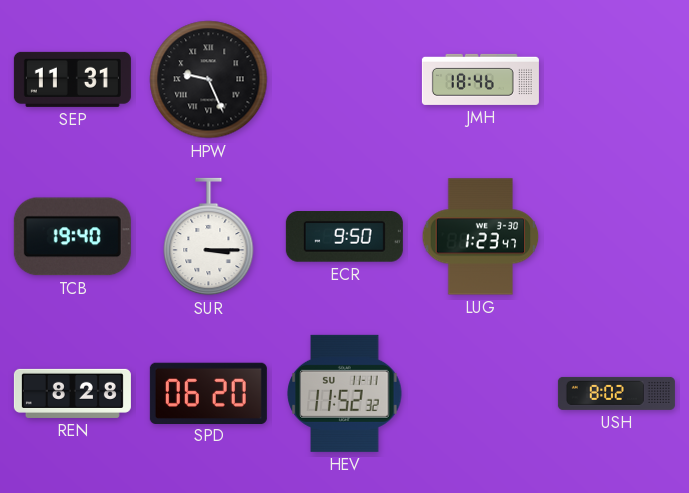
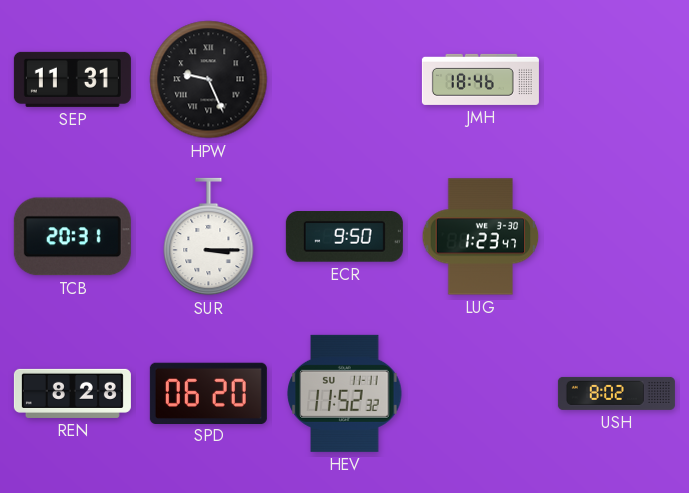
TCB: 19:40 -> 20:31
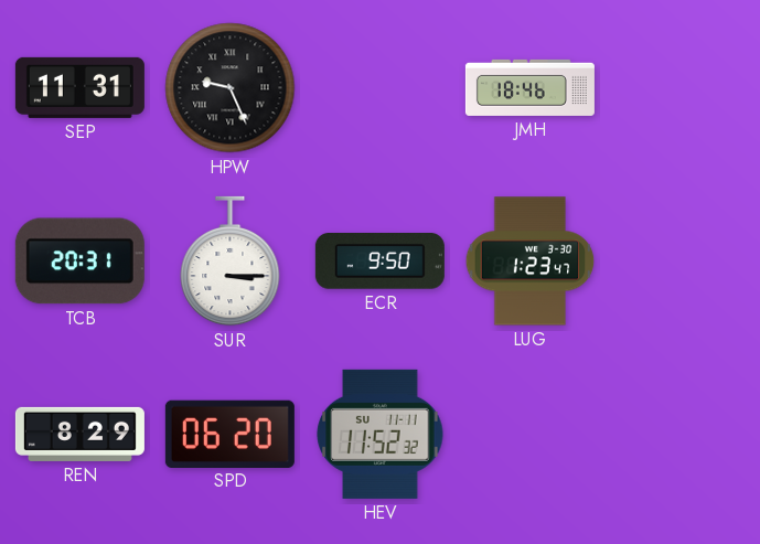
REN: 8:28 -> 8:29
USH: 8:02 -> none
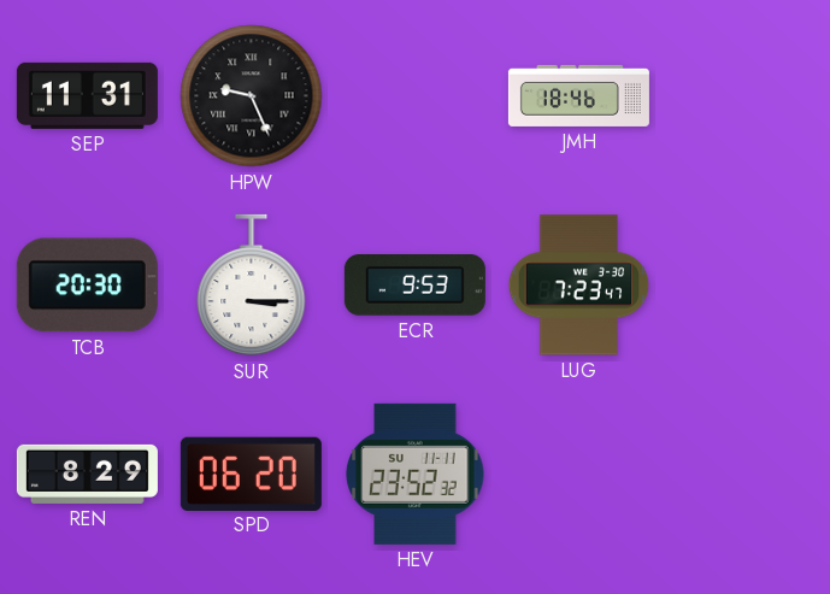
TCB: 20:31 -> 20:30
ECR: 9:50 -> 9:53
LUG: 1:23 -> 7:23
HEV: 11:52 -> 23:52
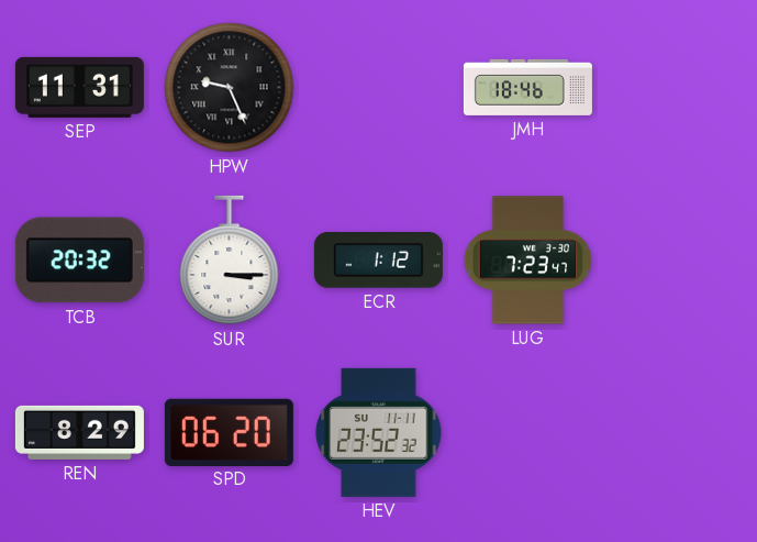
TCB: 20:30 -> 20:32
ECR: 9:53 -> 1:12
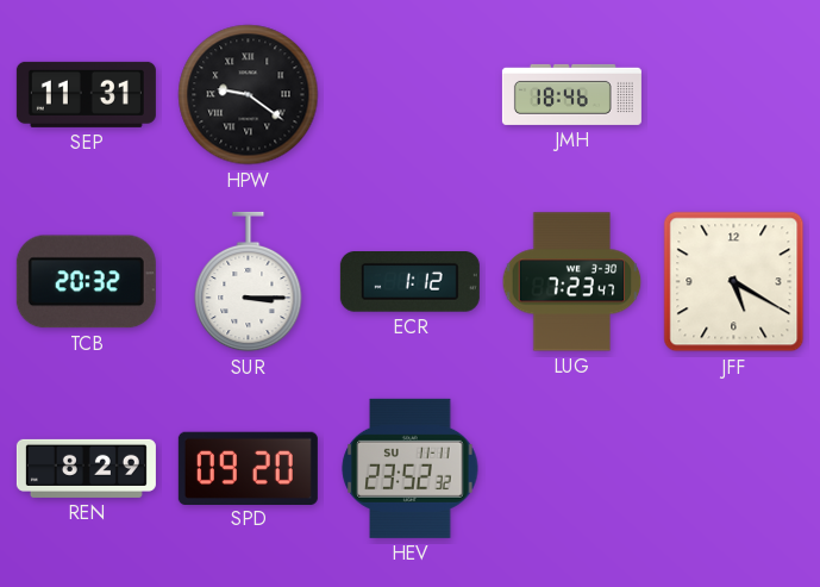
HPW: 9:26 -> 9:21
JFF: none -> 5:20
SPD: 06:20 -> 09:20
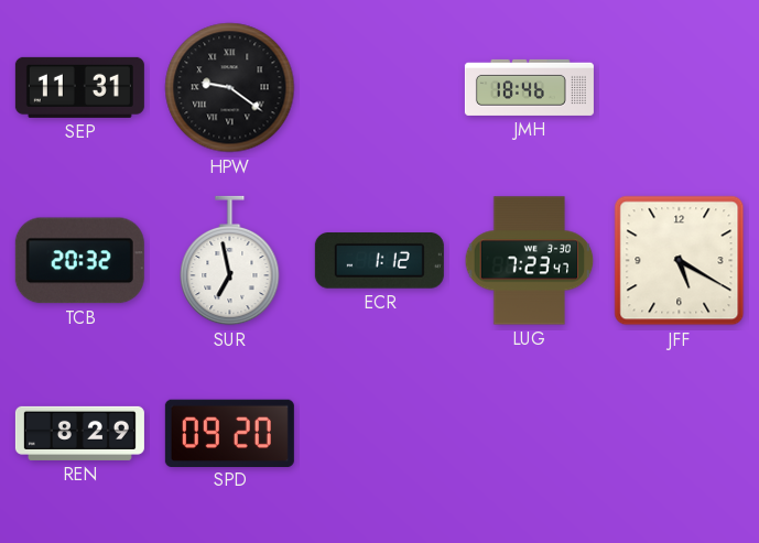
SUR: 3:15 -> 6:58
HEV: 23:52 -> none
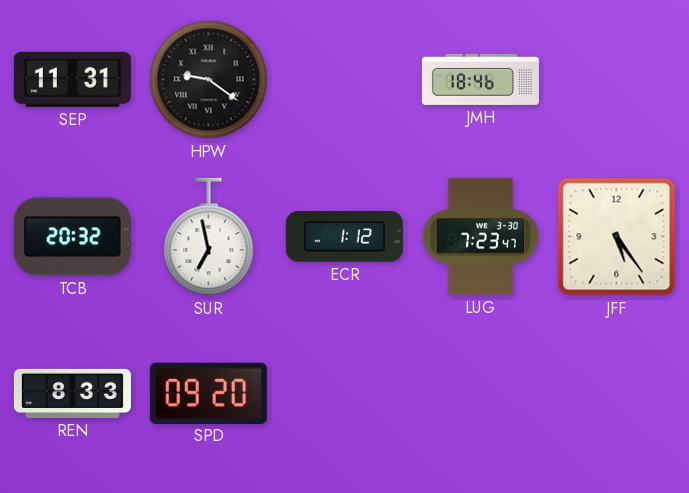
JFF: 5:20 -> 5:24
REN: 8:29 -> 8:33
